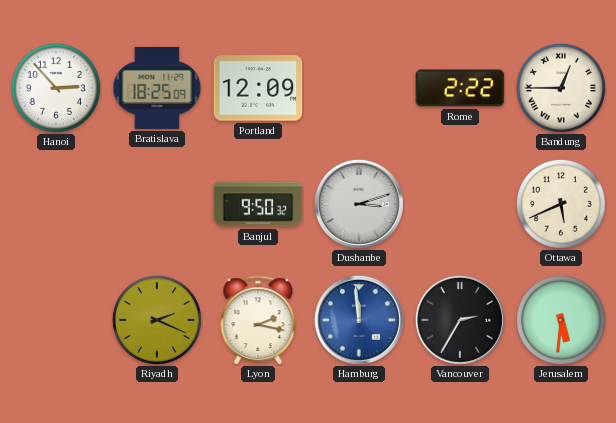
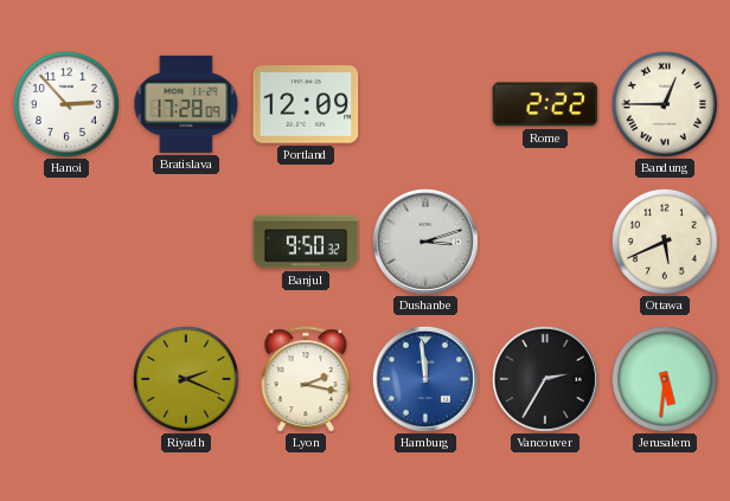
Bratislava: 18:25 -> 17:28
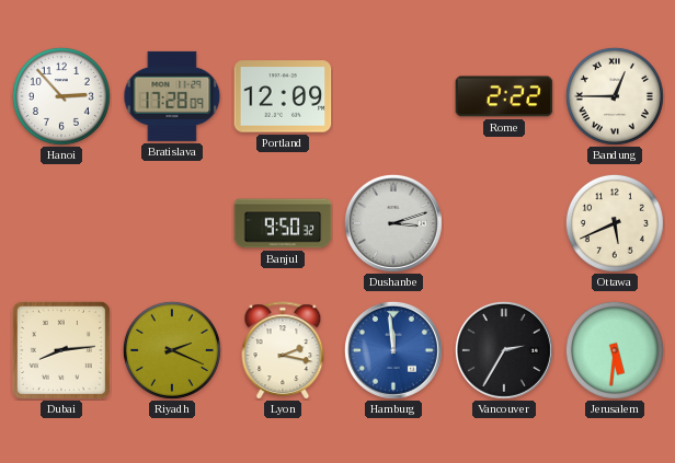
Dubai: none -> 8:14
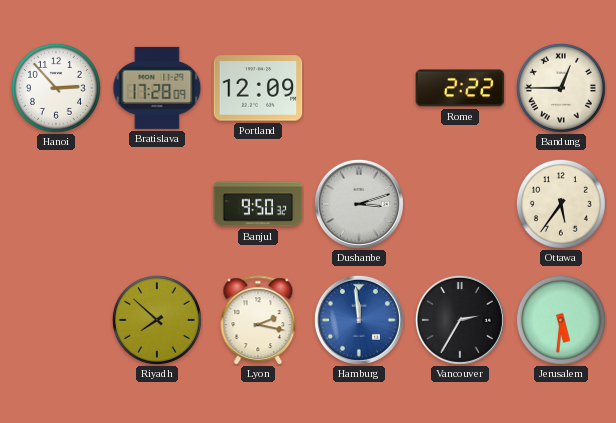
Ottawa: 5:41 -> 5:36
Dubai: 8:14 -> none
Riyadh: 2:19 -> 7:52
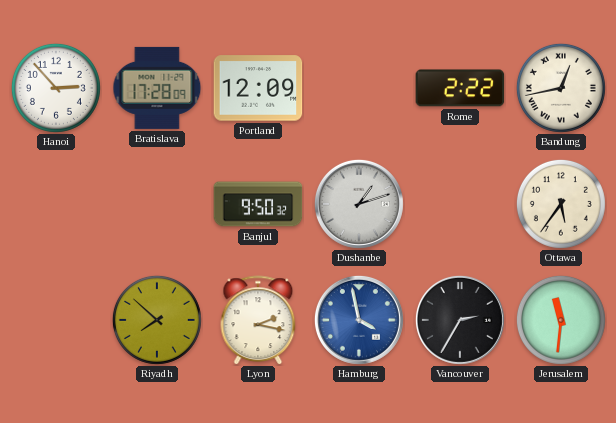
Bandung: 12:45 -> 12:43
Dushanbe: 3:12 -> 1:12
Hamburg: 11:59 -> 3:58
Jerusalem: 5:31 -> 11:31
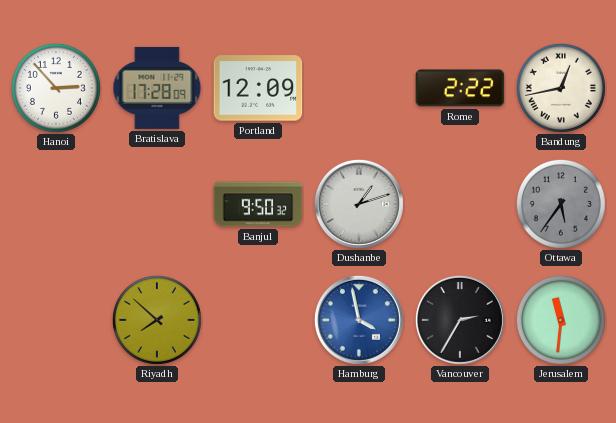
Ottawa dial: cream -> grey
Lyon: 2:17 -> none
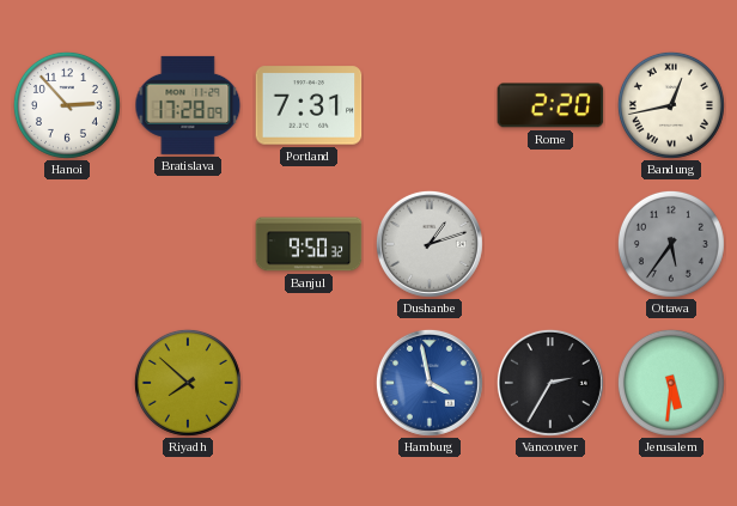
Portland: 12:09 -> 7:31
Rome: 2:22 -> 2:20
Jerusalem: 11:31 -> 5:31
